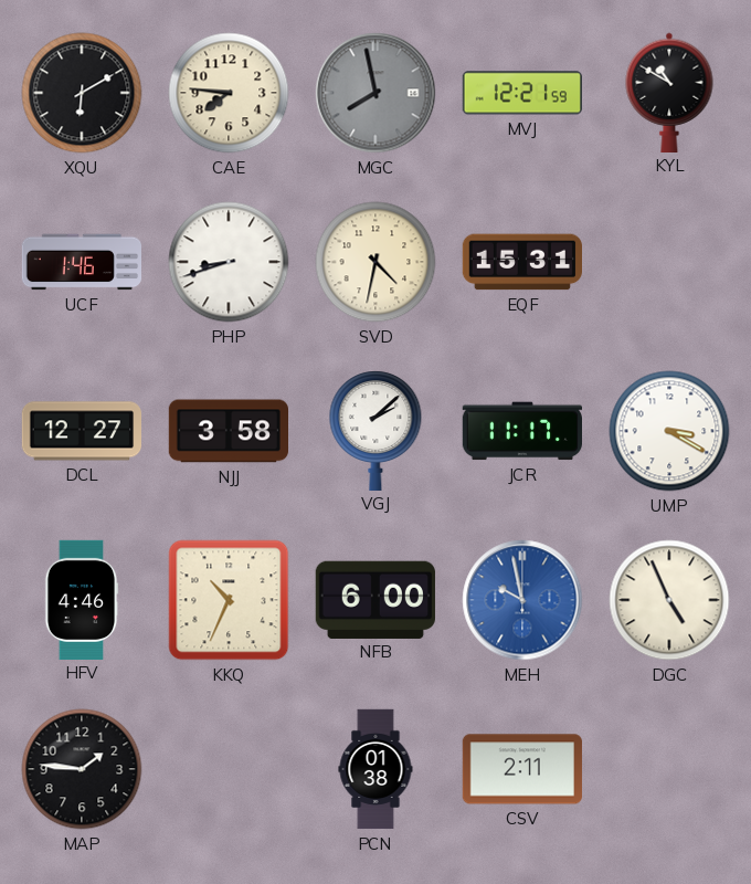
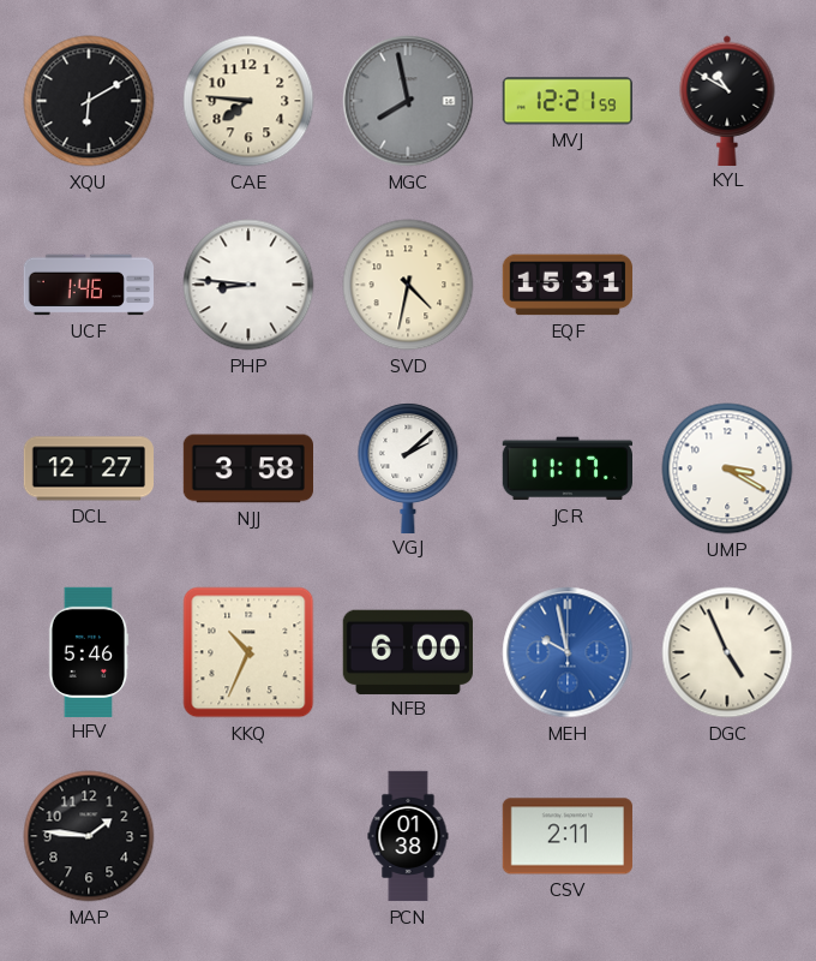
PHP: 8:42 -> 8:46
HFV: 4:46 -> 5:46
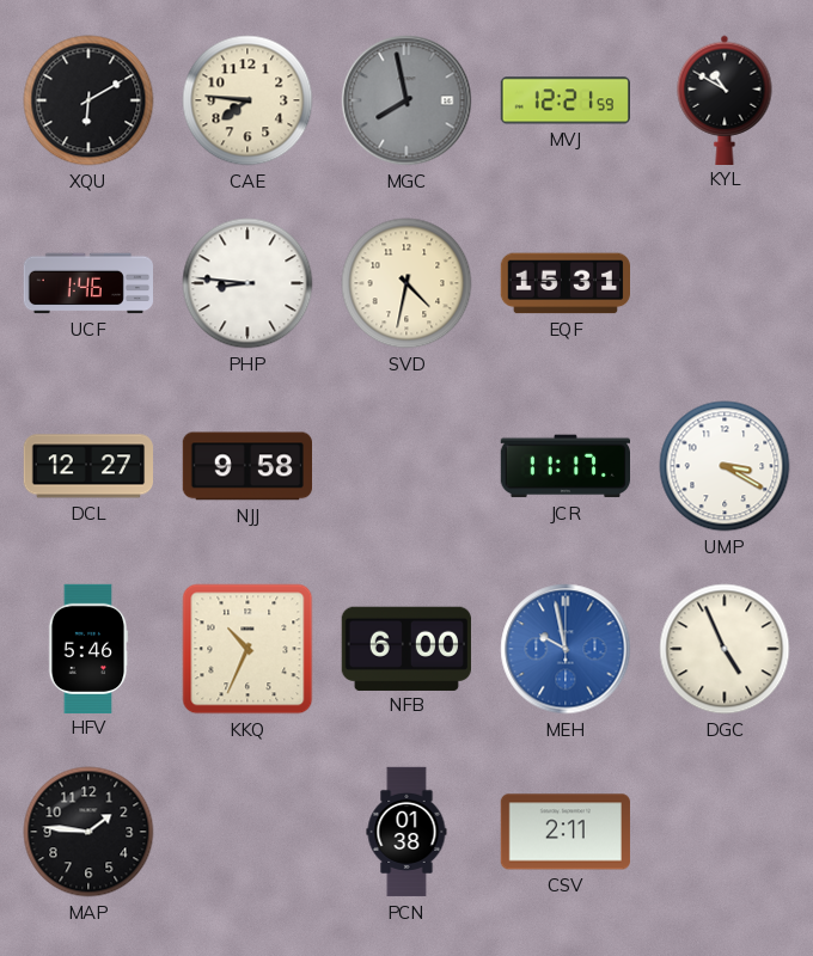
NJJ: 3:58 -> 9:58
VGJ: 2:08 -> none
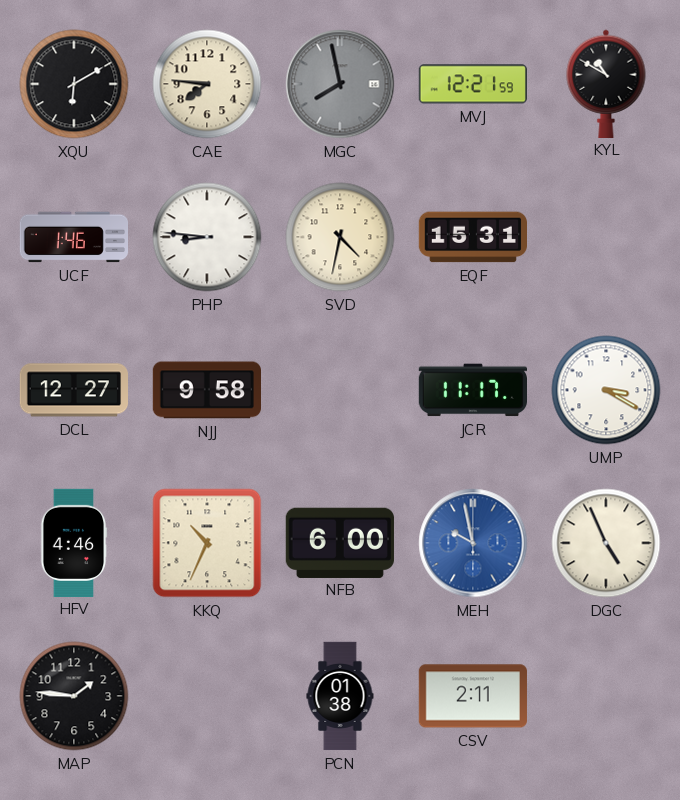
HFV: 5:46 -> 4:46
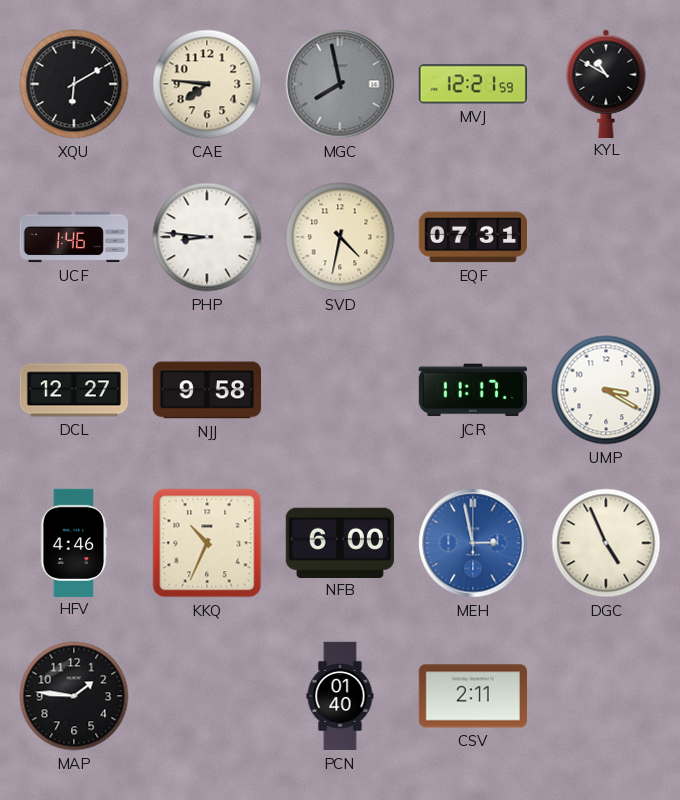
EQF: 15:31 -> 07:31
MEH: 9:58 -> 2:58
PCN: 01:38 -> 01:40
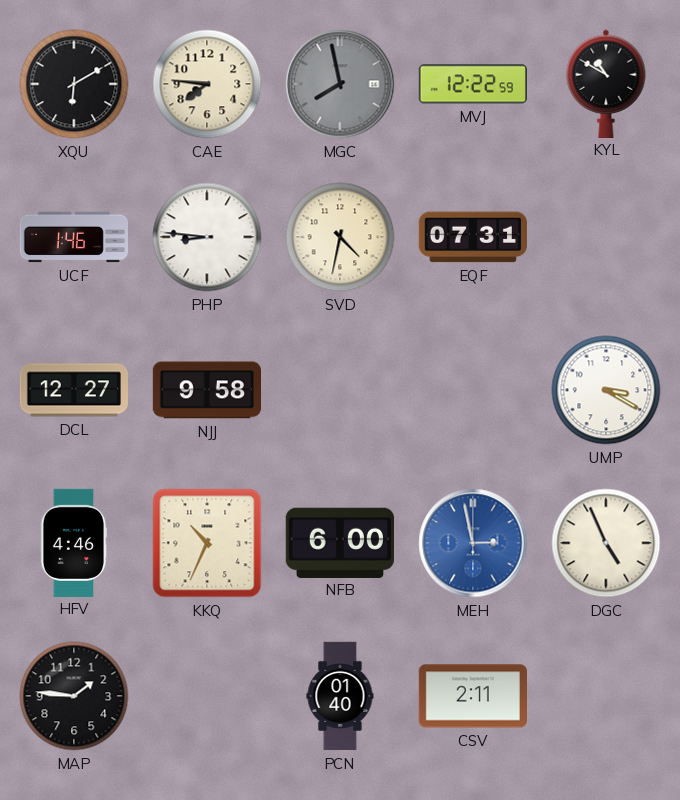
MVJ: 12:21 -> 12:22
JCR: 11:17 -> none
